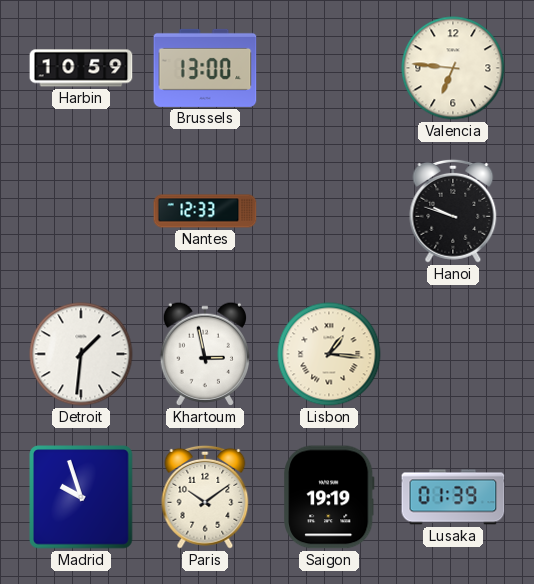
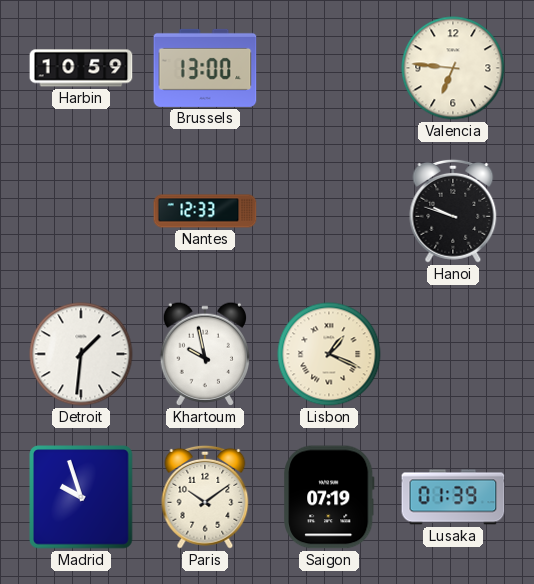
Khartoum: 2:58 -> 9:58
Lisbon: 1:16 -> 1:19
Saigon: 19:19 -> 07:19
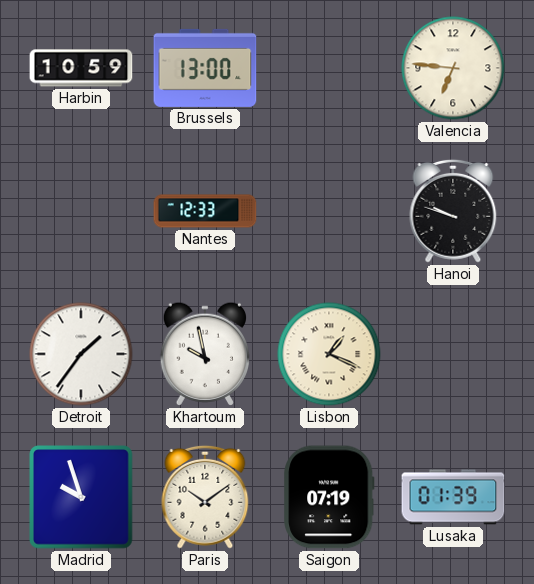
Detroit: 1:31 -> 1:36
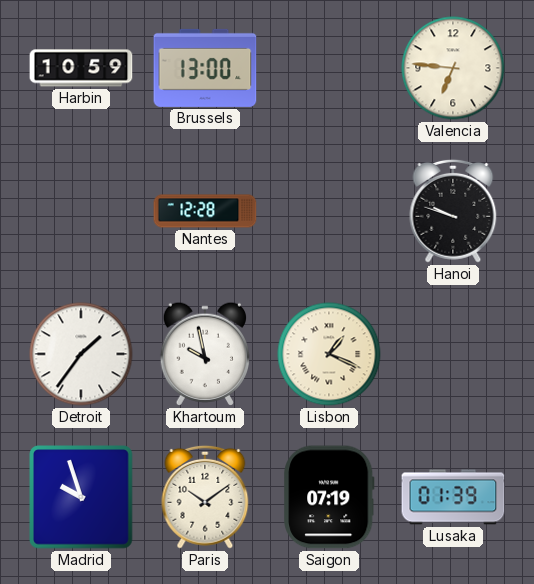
Nantes: 12:33 -> 12:28
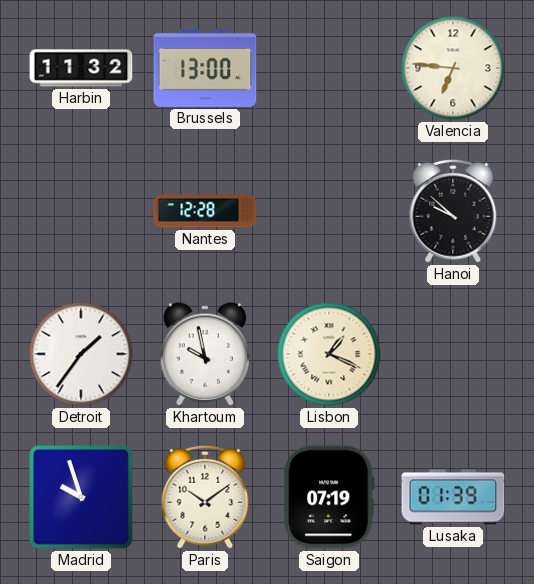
Harbin: 10:59 -> 11:32
Hanoi: 9:48 -> 9:52
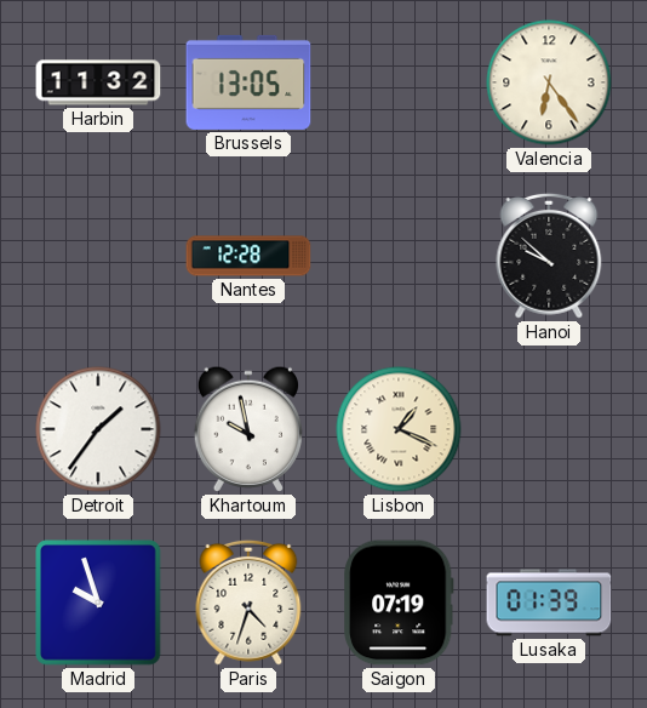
Brussels: 13:00 -> 13:05
Valencia: 6:46 -> 6:24
Paris: 10:09 -> 4:33
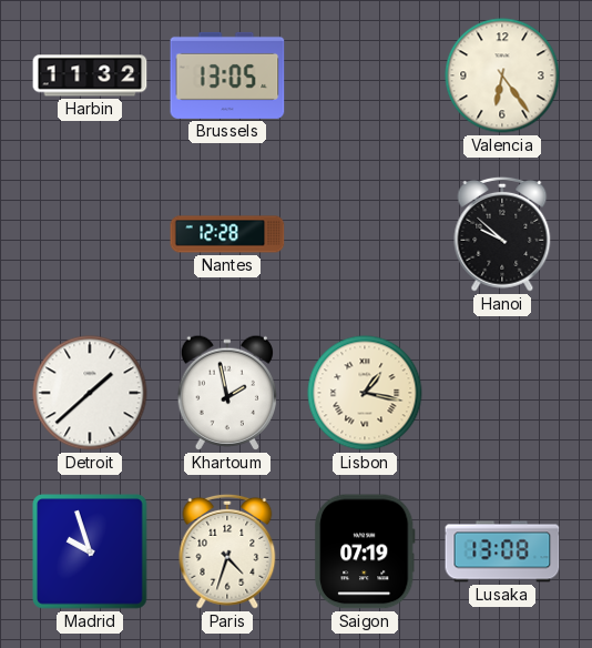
Detroit: 1:36 -> 1:38
Khartoum: 9:58 -> 1:58
Lisbon: 1:19 -> 1:17
Lusaka: 01:39 -> 13:08
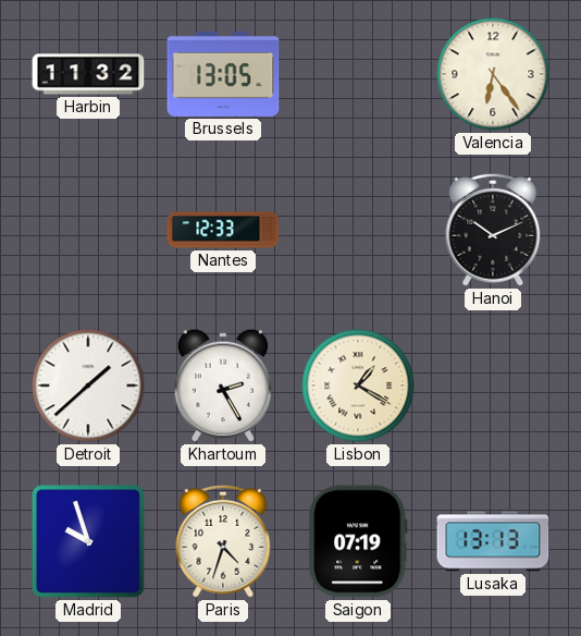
Nantes: 12:28 -> 12:33
Hanoi: 9:52 -> 10:11
Khartoum: 1:58 -> 2:25
Lisbon: 1:17 -> 1:20
Lusaka: 13:08 -> 13:13
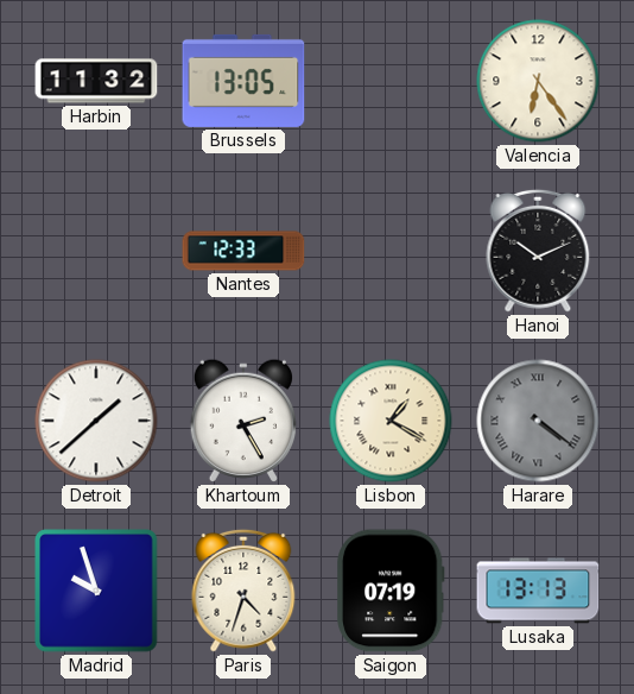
Harare: none -> 4:21
